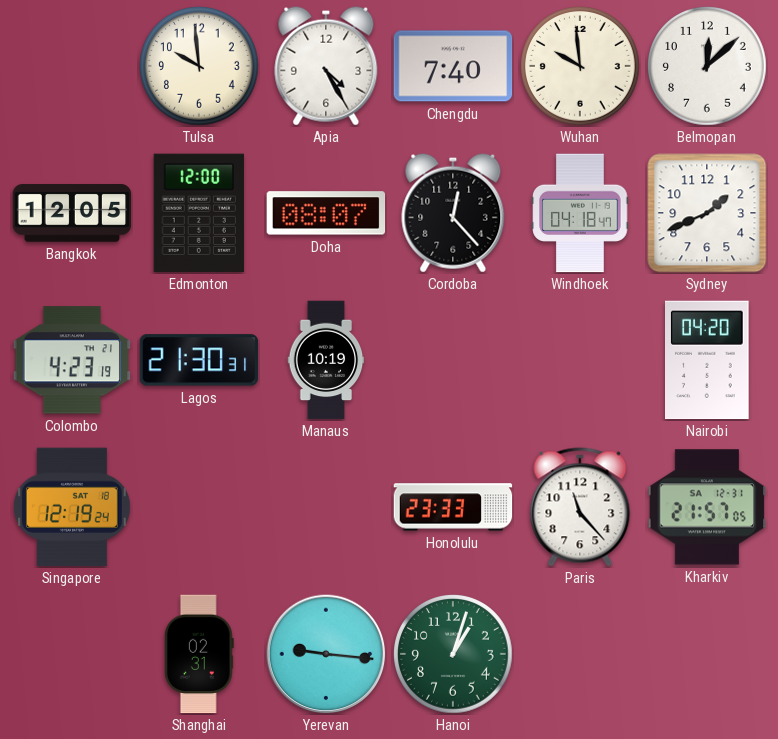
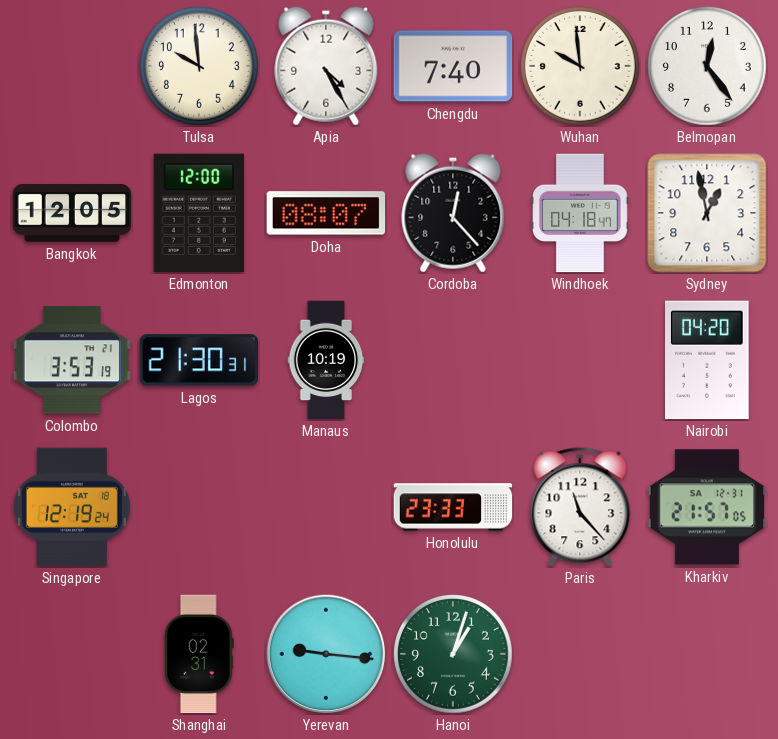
Belmopan: 12:08 -> 12:24
Sydney: 1:41 -> 12:58
Colombo: 4:23 -> 3:53
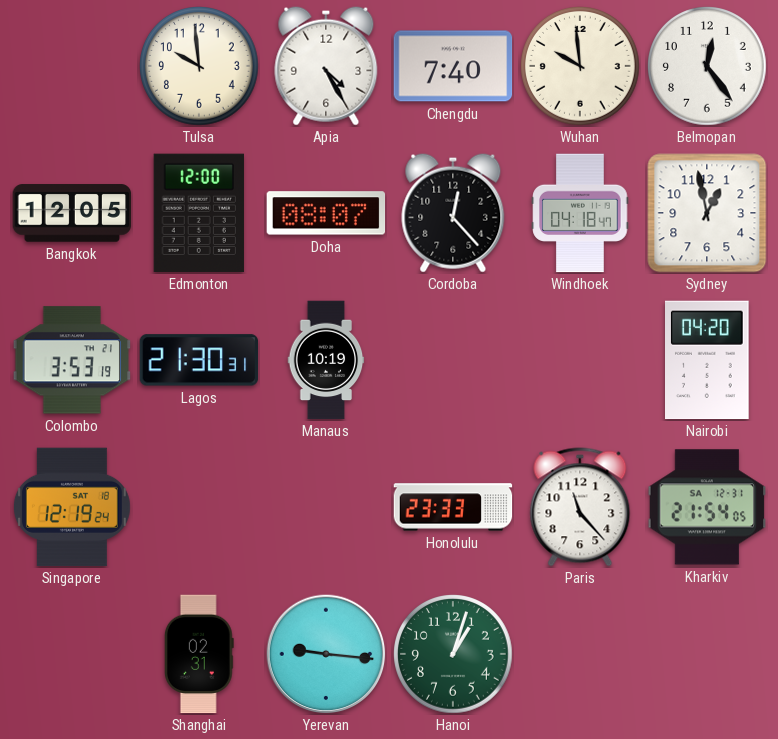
Kharkiv: 21:57 -> 21:54
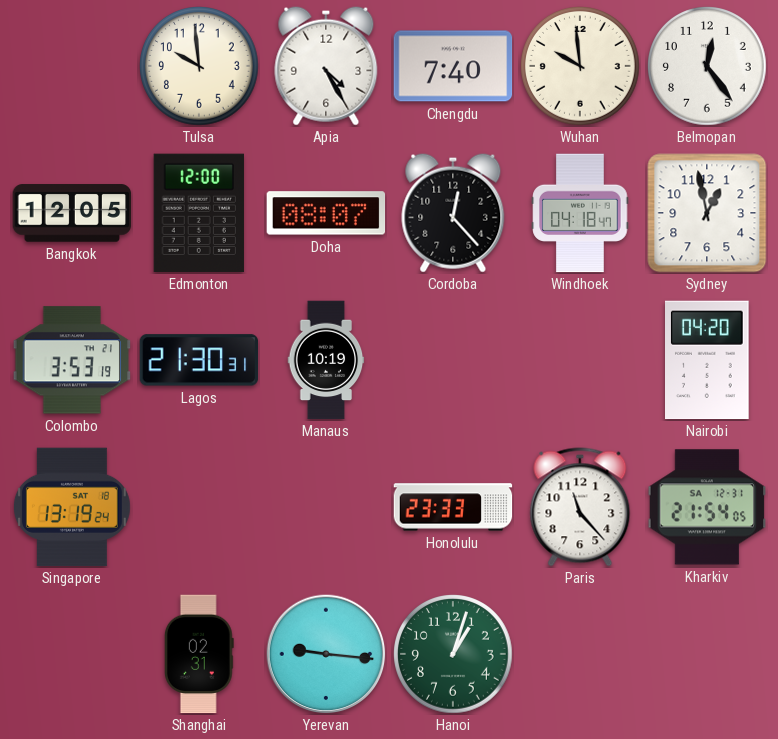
Singapore: 12:19 -> 13:19
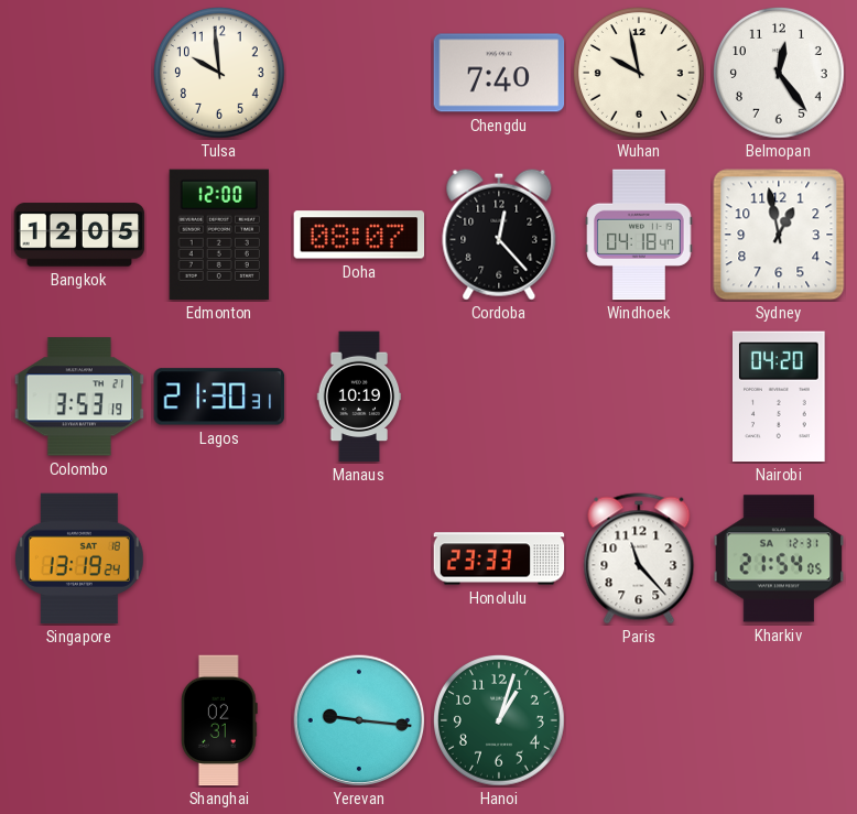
Apia: 4:25 -> none
Wuhan: 9:59 -> 9:58
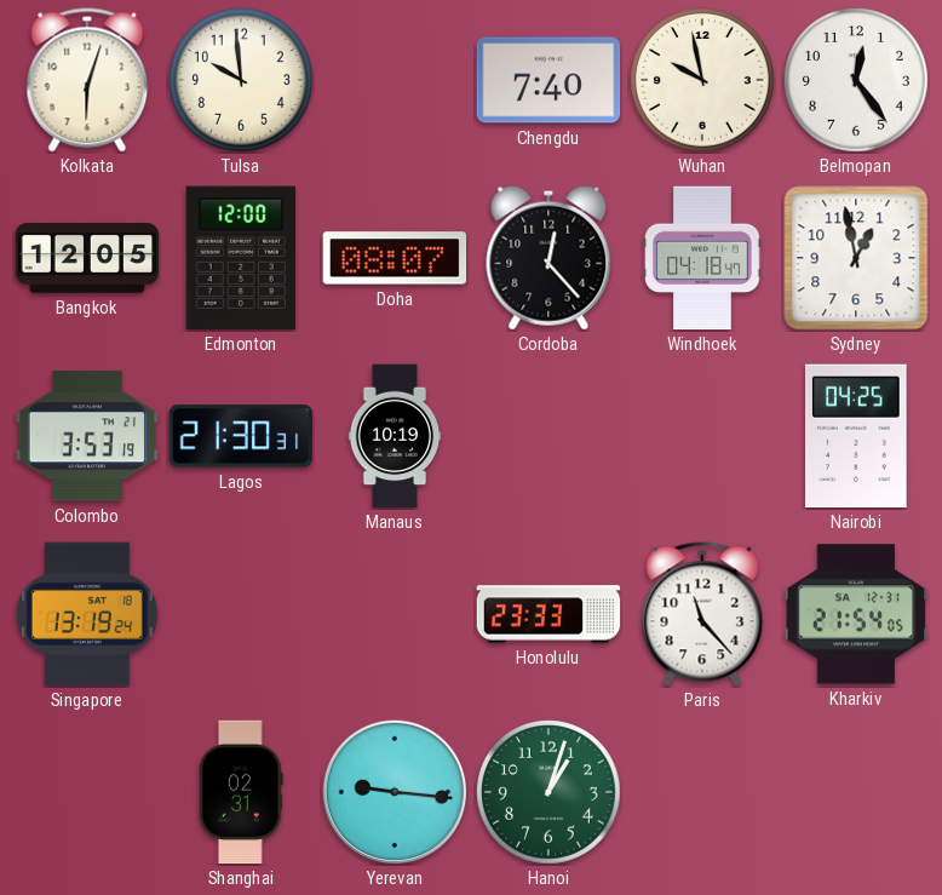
Kolkata: none -> 6:03
Nairobi: 04:20 -> 04:25
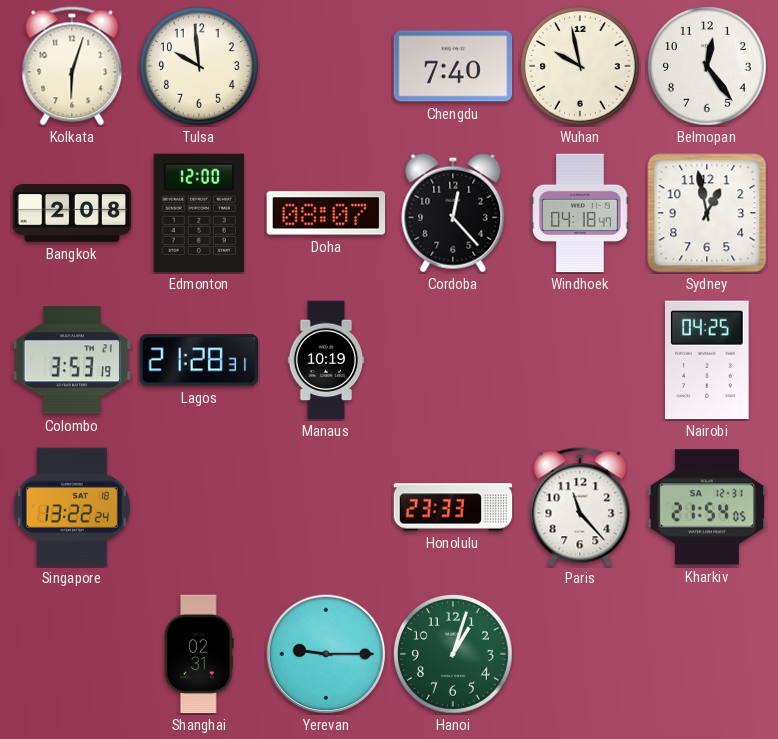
Bangkok: 12:05 -> 2:08
Lagos: 21:30 -> 21:28
Singapore: 13:19 -> 13:22
Yerevan: 9:16 -> 9:15
